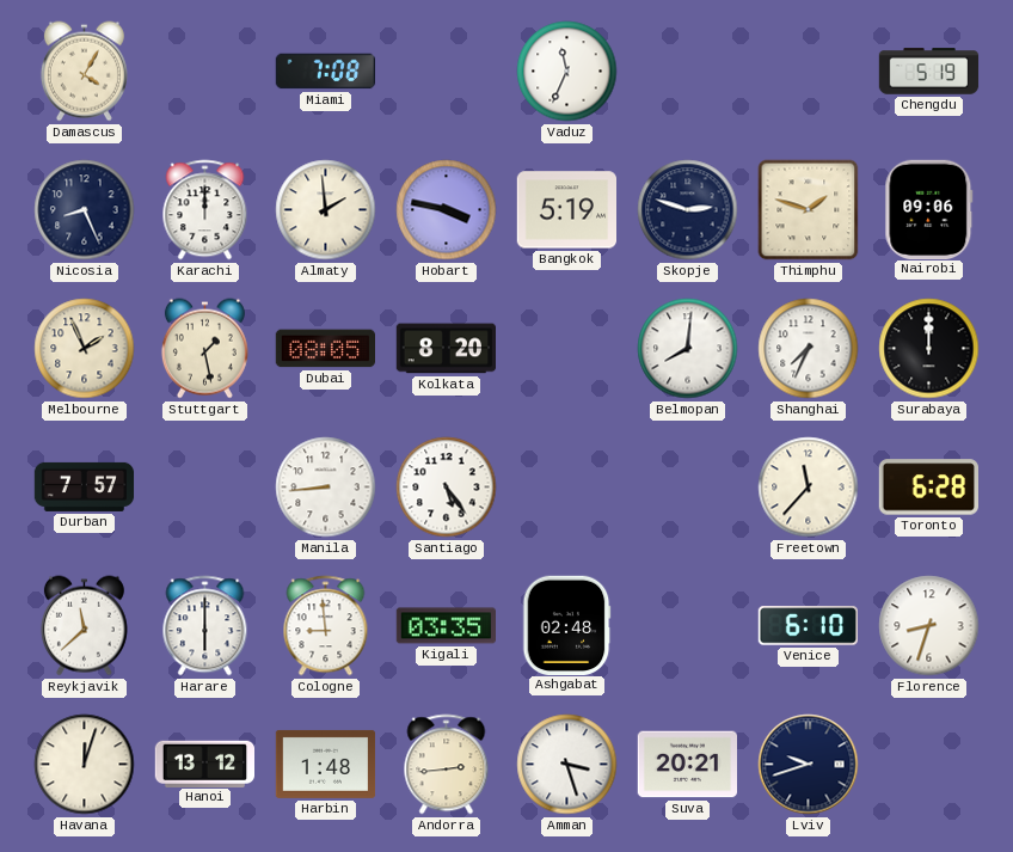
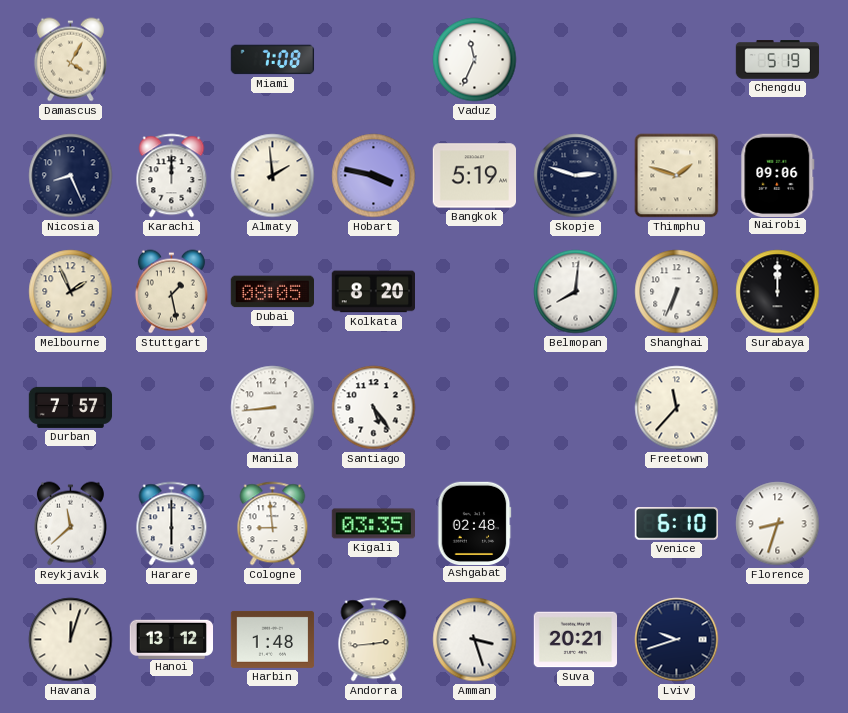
Shanghai: 7:34 -> 6:34
Toronto: 6:28 -> none
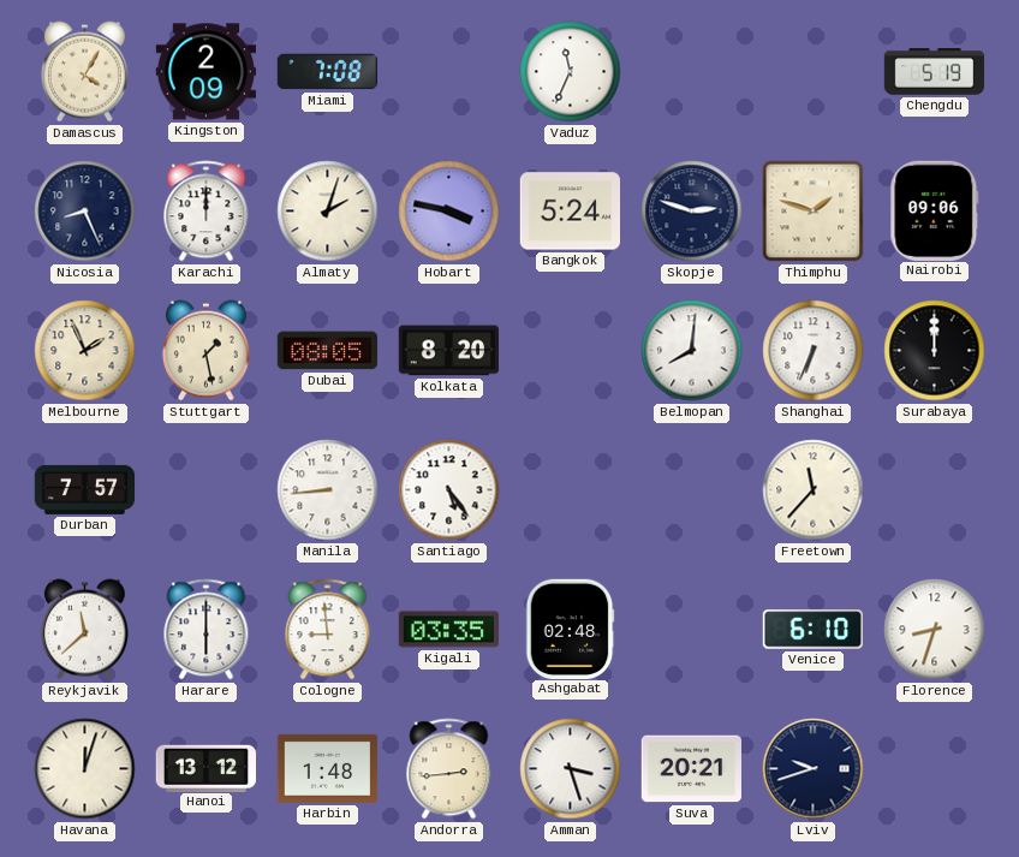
Kingston: none -> 2:09
Almaty: 1:59 -> 2:03
Bangkok: 5:19 -> 5:24
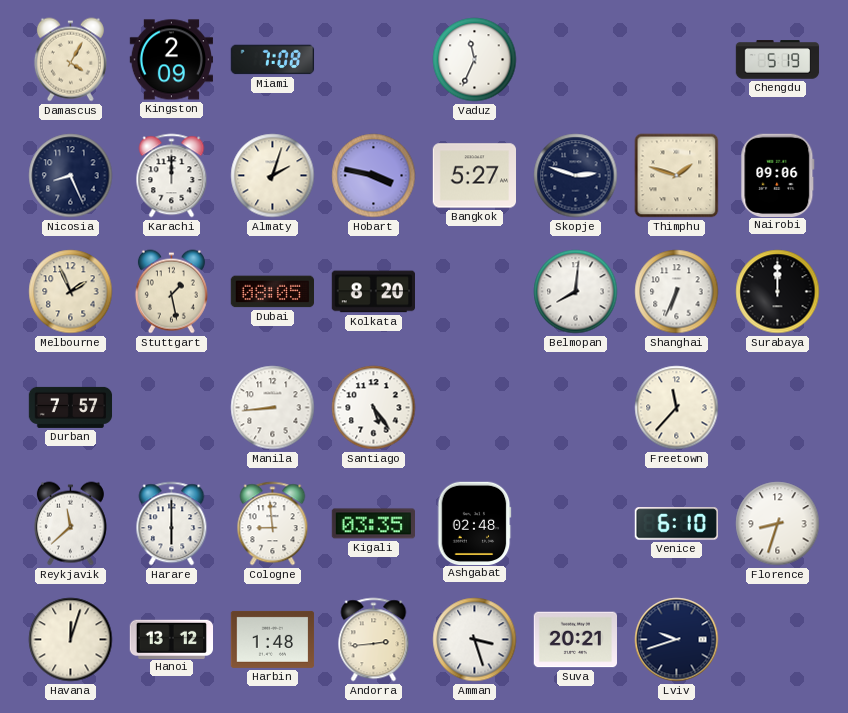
Bangkok: 5:24 -> 5:27
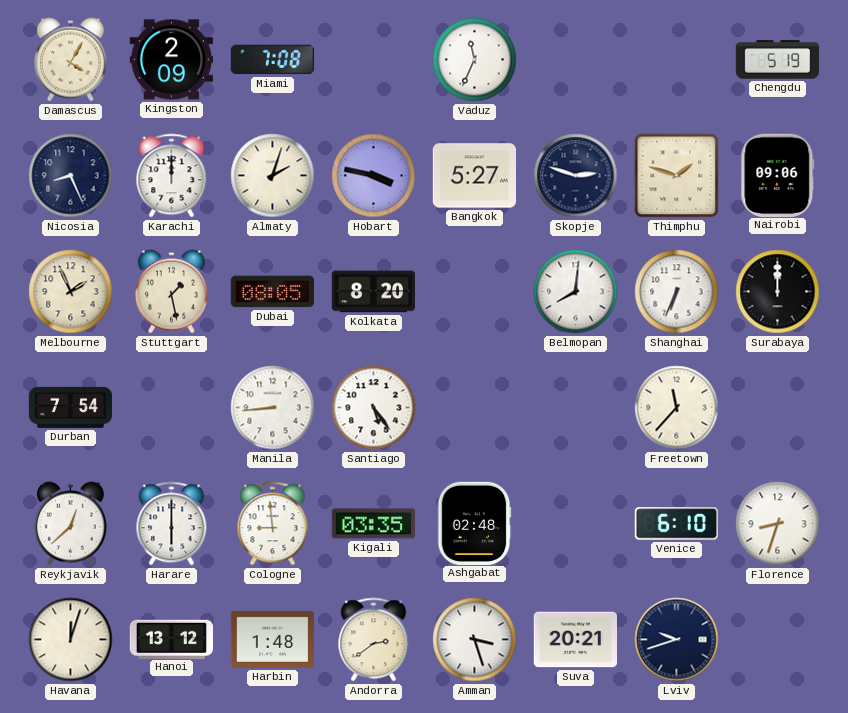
Durban: 7:57 -> 7:54
Reykjavik: 11:38 -> 12:38
Andorra: 2:44 -> 2:39
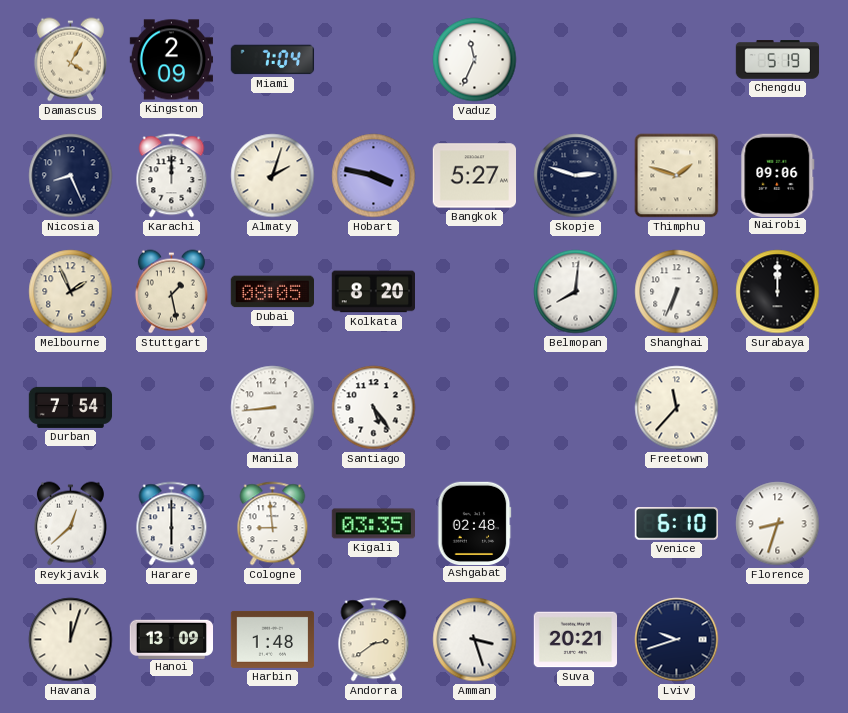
Miami: 7:08 -> 7:04
Hanoi: 13:12 -> 13:09
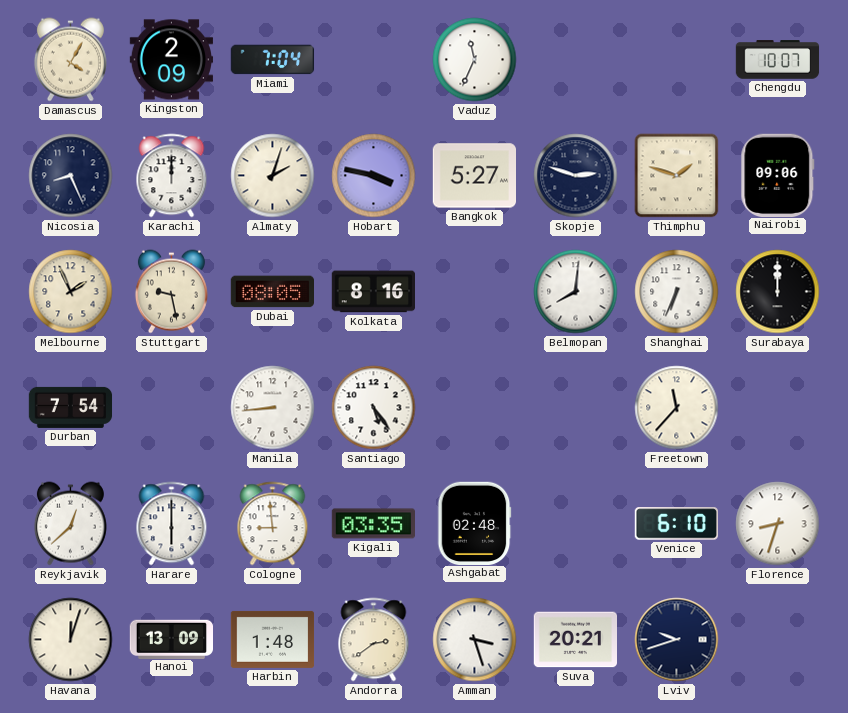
Chengdu: 5:19 -> 10:07
Stuttgart: 1:28 -> 9:28
Kolkata: 8:20 -> 8:16
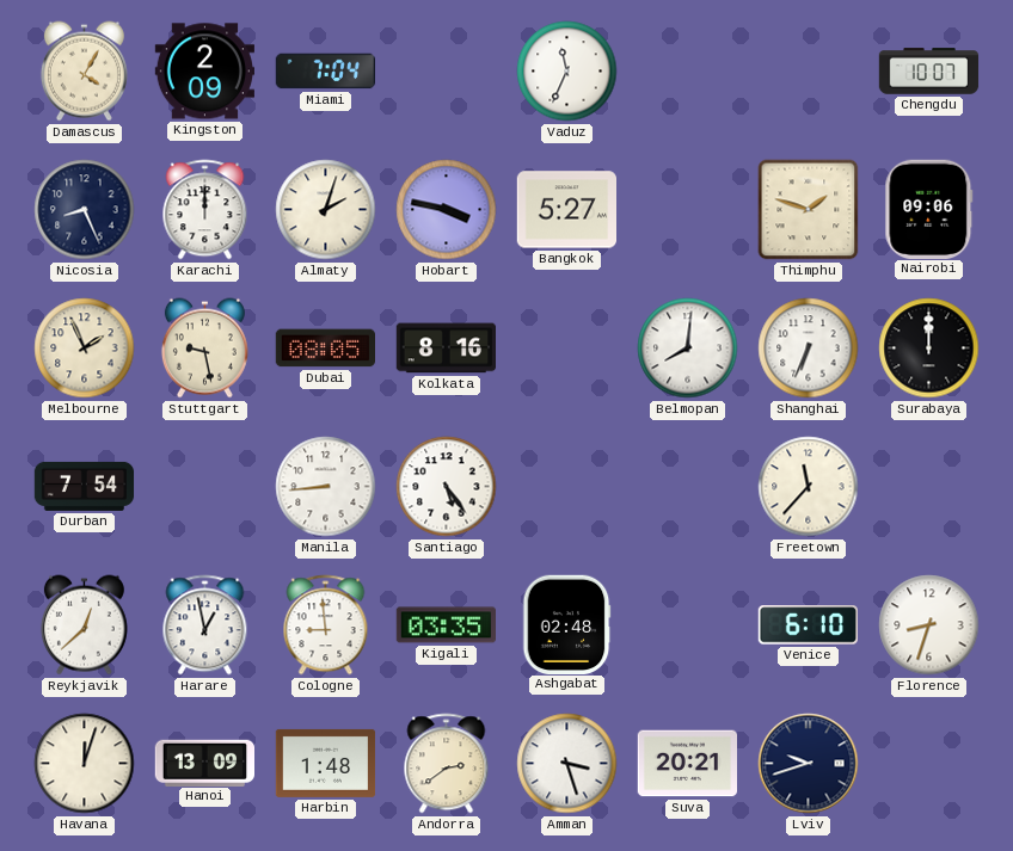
Skopje: 2:48 -> none
Harare: 6:00 -> 12:58
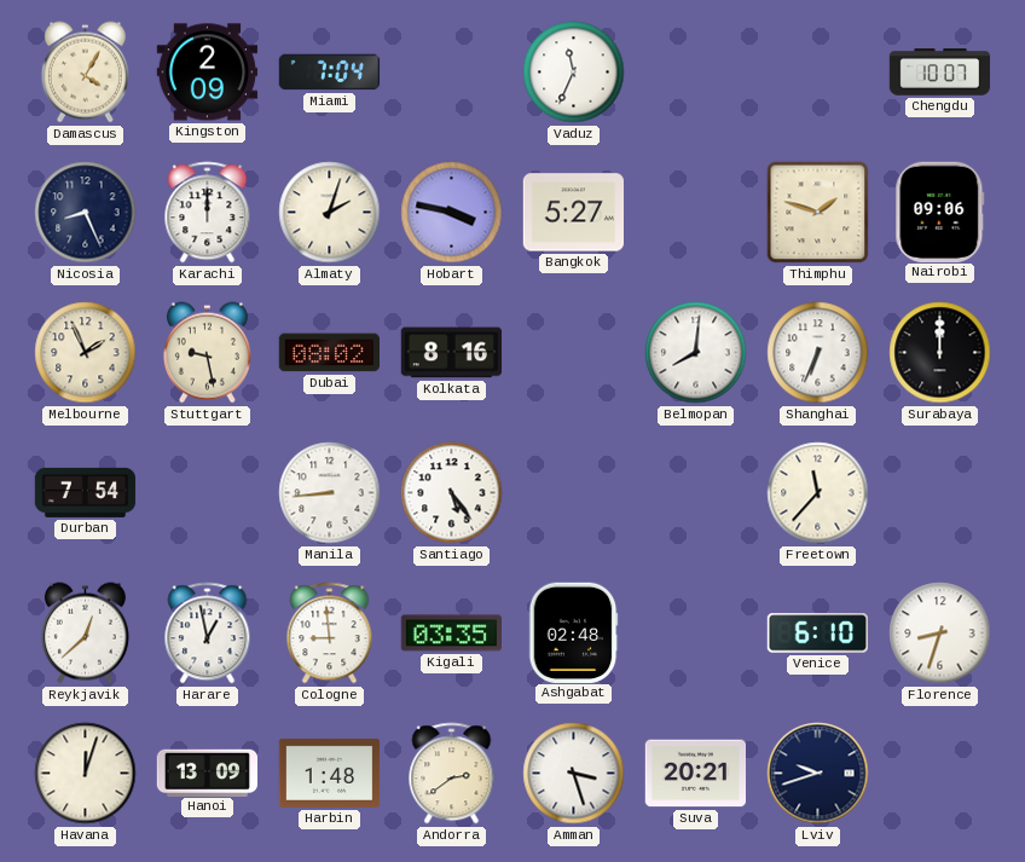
Dubai: 08:05 -> 08:02
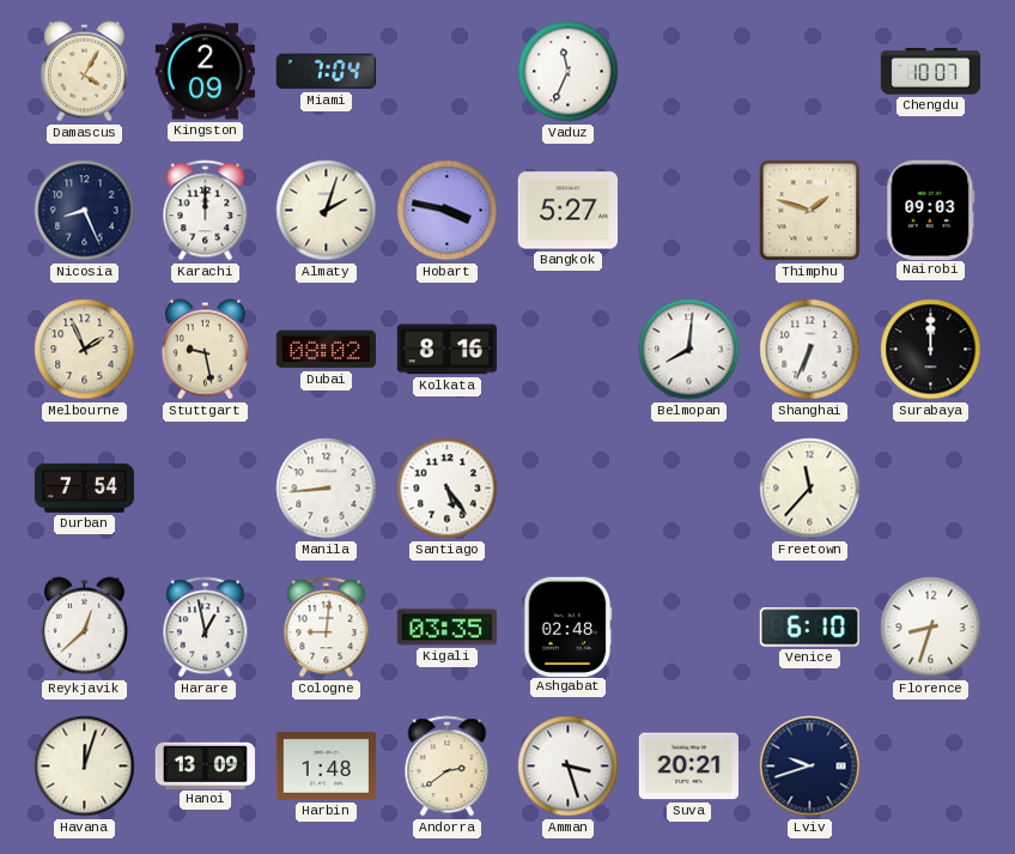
Nairobi: 09:06 -> 09:03
Cologne: 8:59 -> 9:01
